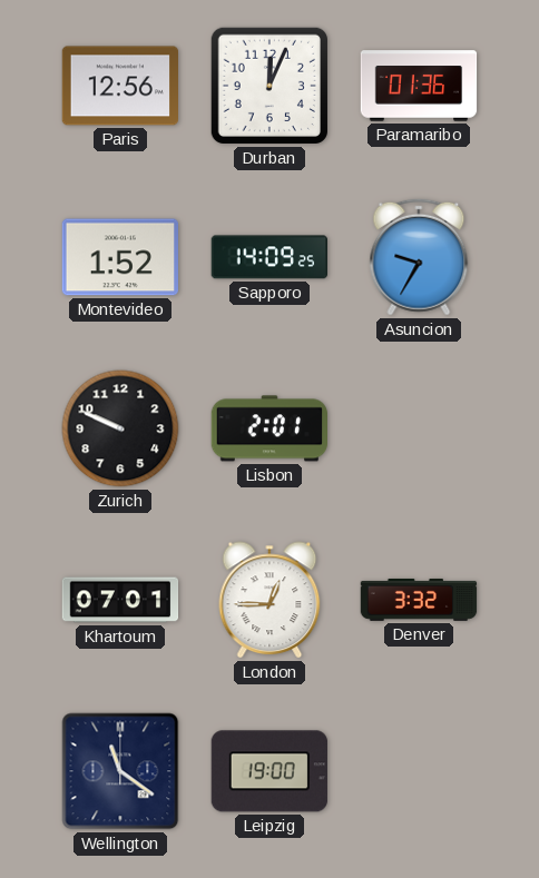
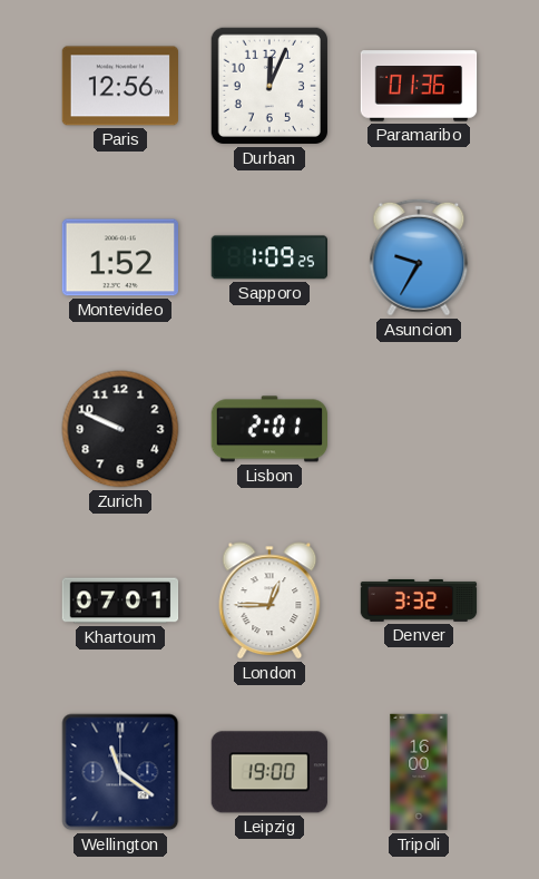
Sapporo: 14:09 -> 1:09
Tripoli: none -> 16:00
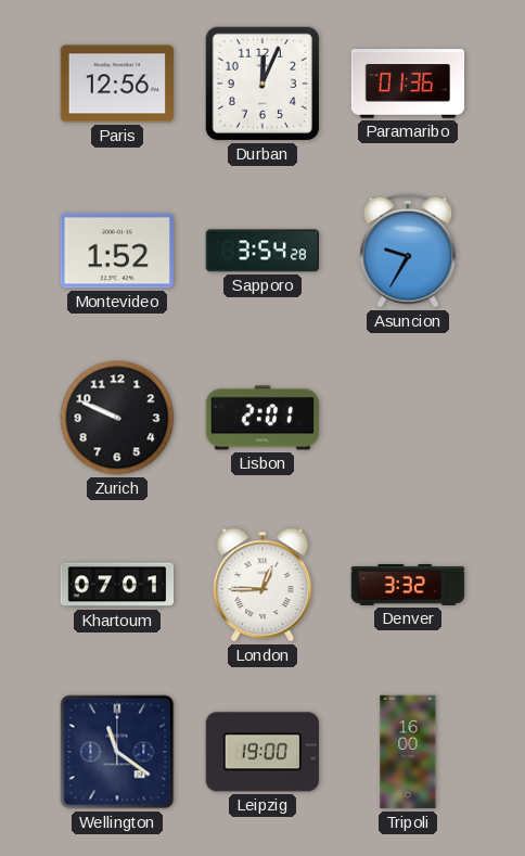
Sapporo: 1:09 -> 3:54
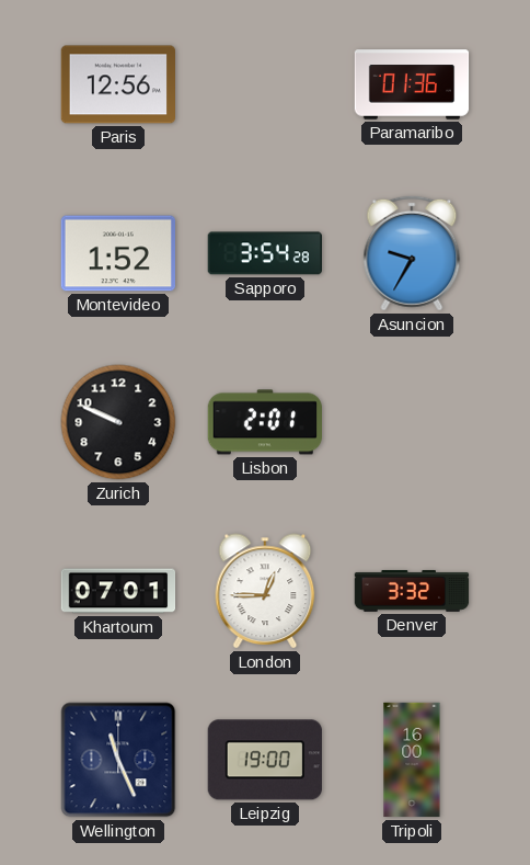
Durban: 12:04 -> none
Wellington: 11:21 -> 11:26
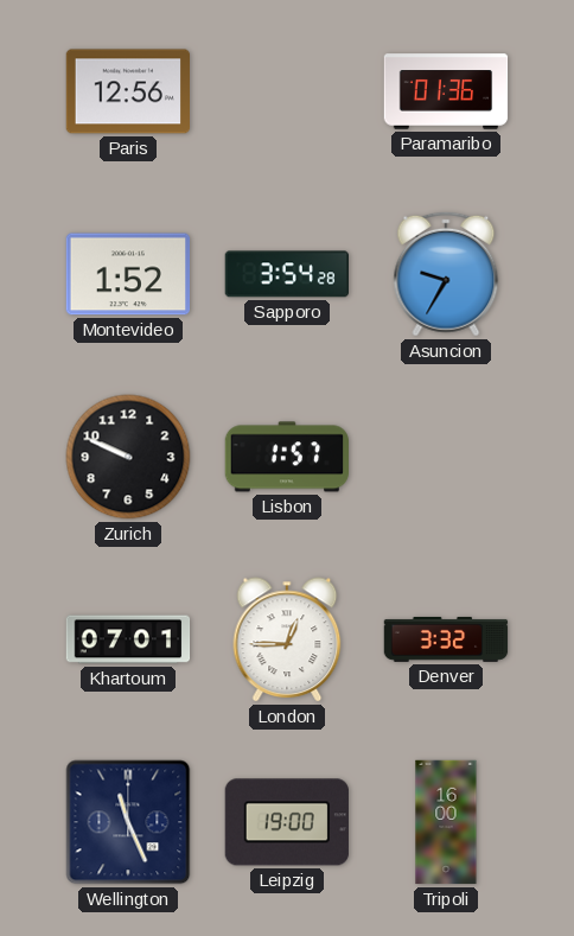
Lisbon: 2:01 -> 1:57
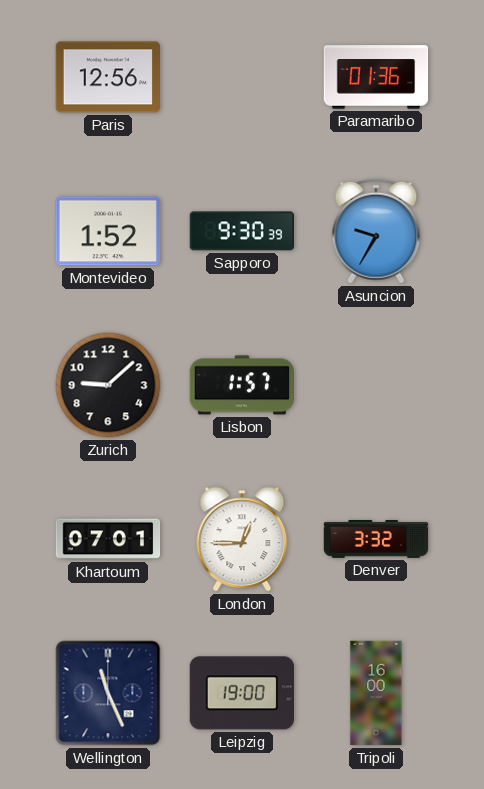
Sapporo: 3:54 -> 9:30
Zurich: 9:49 -> 9:08
